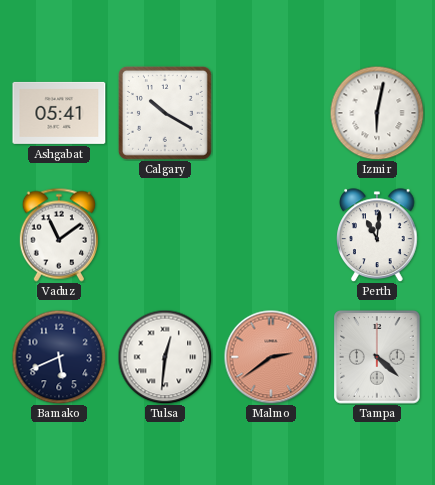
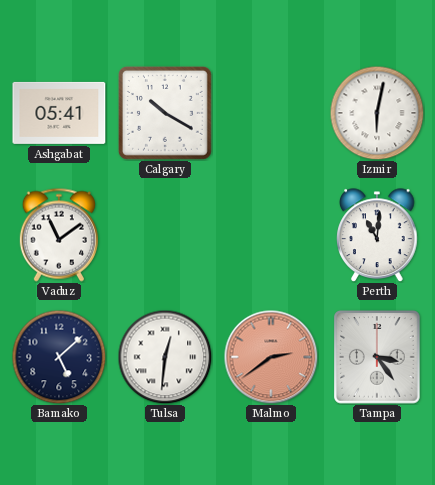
Bamako: 5:41 -> 5:08
Tampa: 4:22 -> 3:24
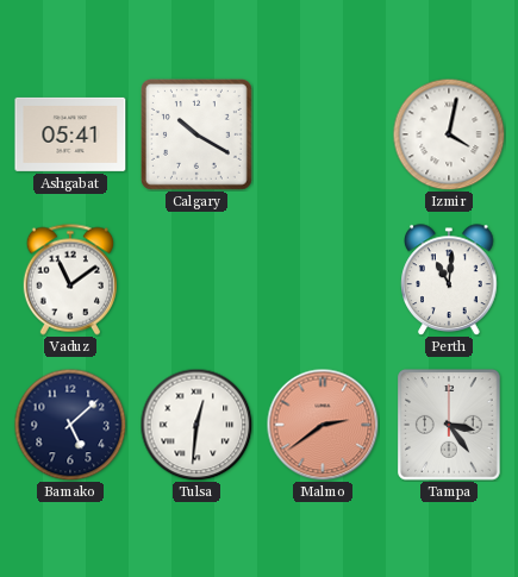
Izmir: 6:02 -> 4:02
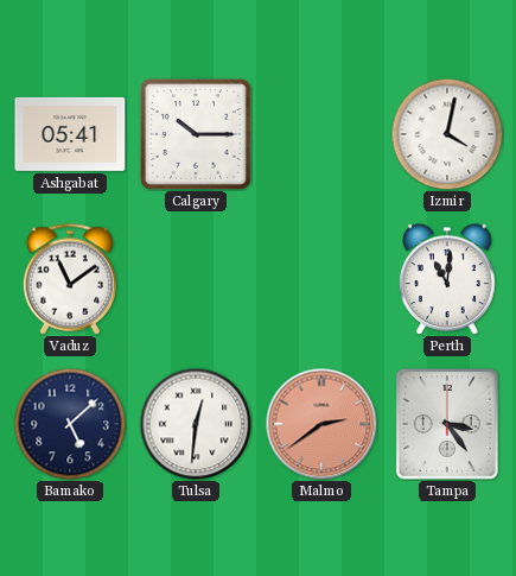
Calgary: 10:20 -> 10:15
